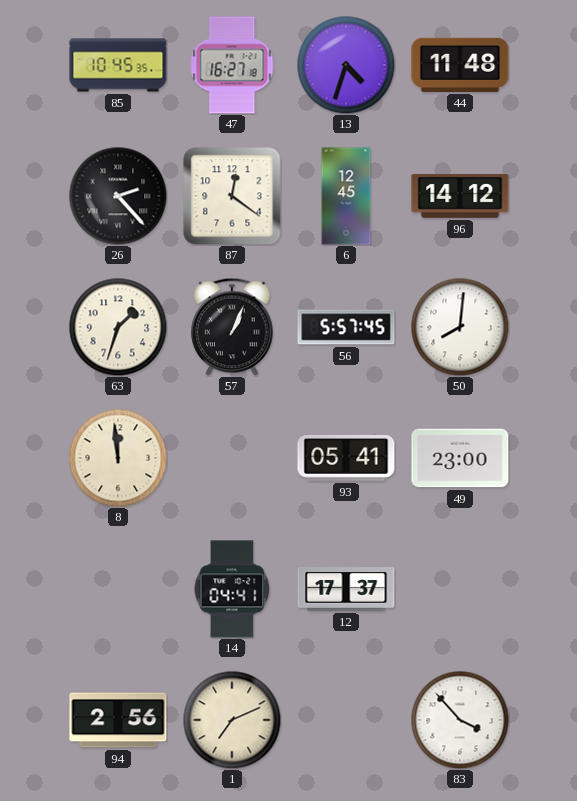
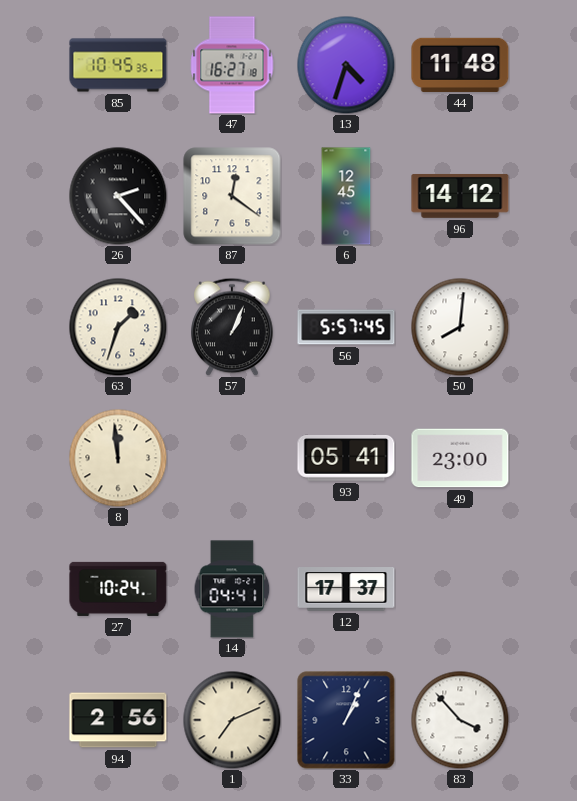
27: none -> 10:24
33: none -> 1:04
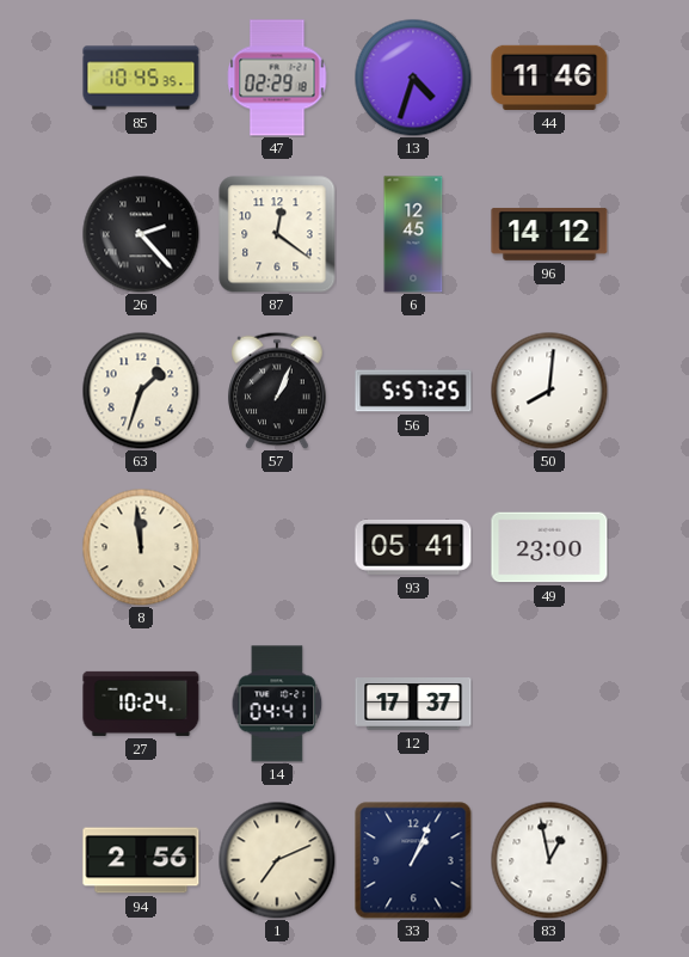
47: 16:27 -> 02:29
44: 11:48 -> 11:46
56: 5:57:45 -> 5:57:25
83: 3:53 -> 12:58
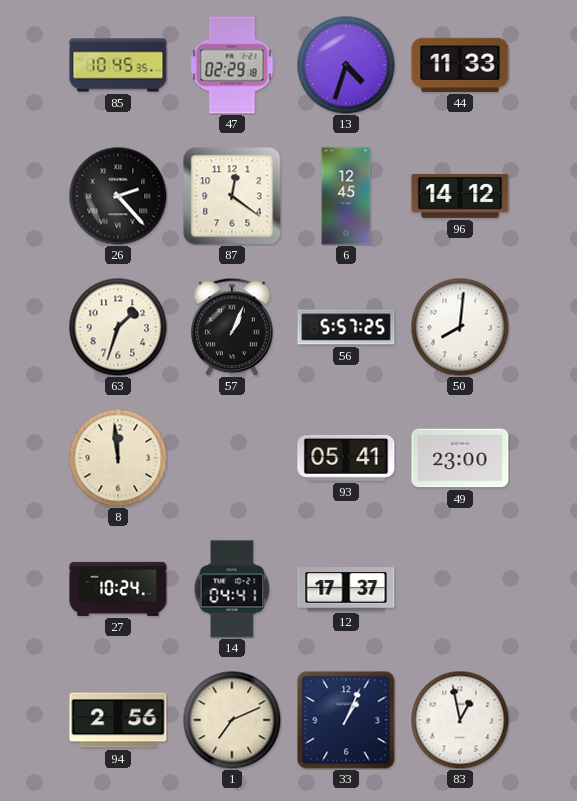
44: 11:46 -> 11:33
